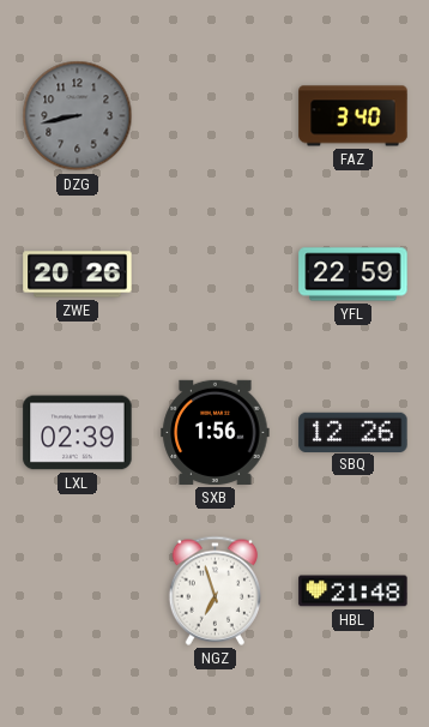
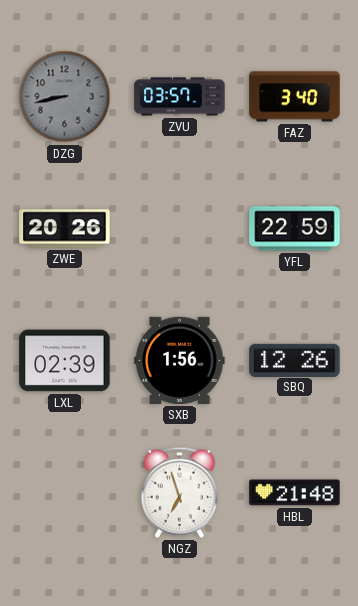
ZVU: none -> 03:57
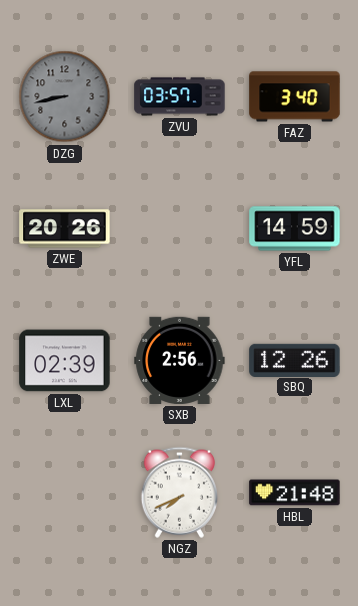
YFL: 22:59 -> 14:59
SXB: 1:56 -> 2:56
NGZ: 6:57 -> 7:41
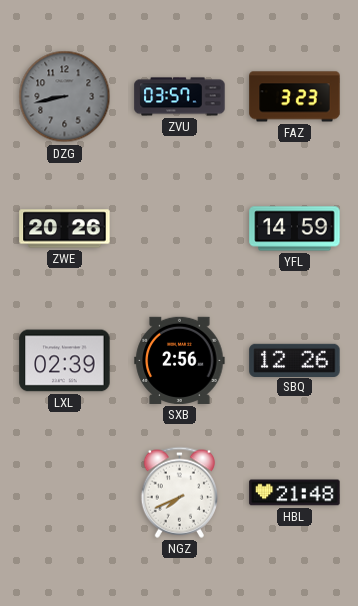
FAZ: 3:40 -> 3:23
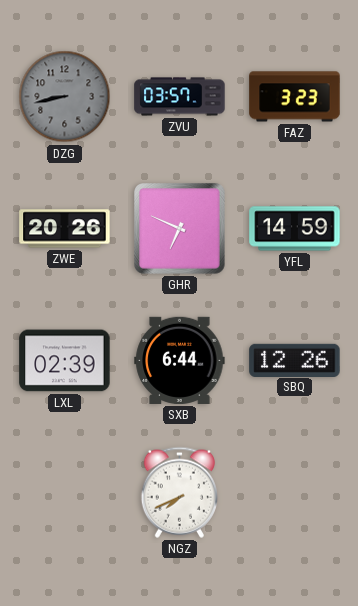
GHR: none -> 6:49
SXB: 2:56 -> 6:44
HBL: 21:48 -> none
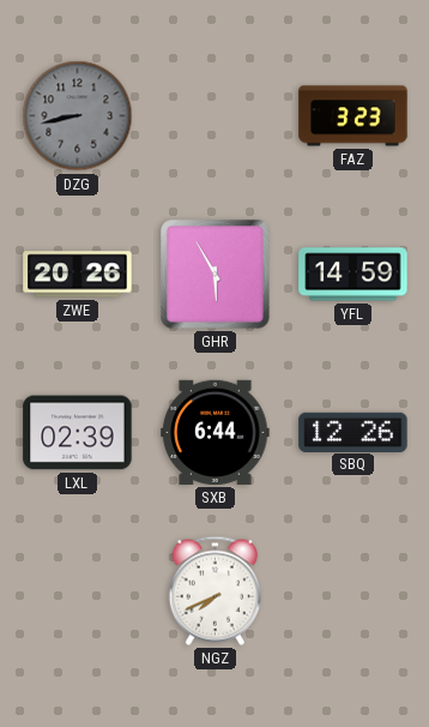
ZVU: 03:57 -> none
GHR: 6:49 -> 5:55
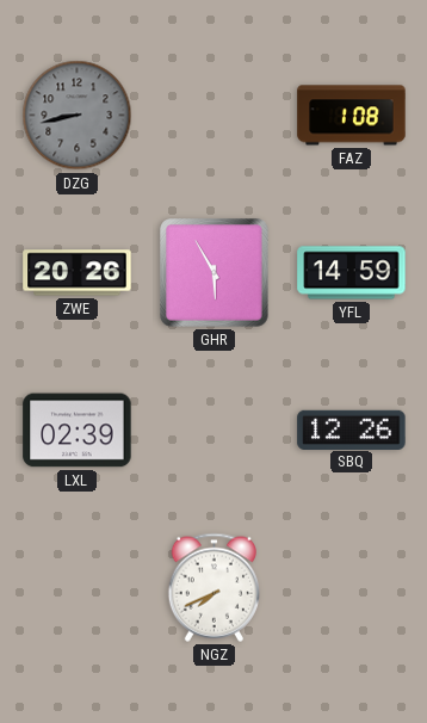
FAZ: 3:23 -> 1:08
SXB: 6:44 -> none
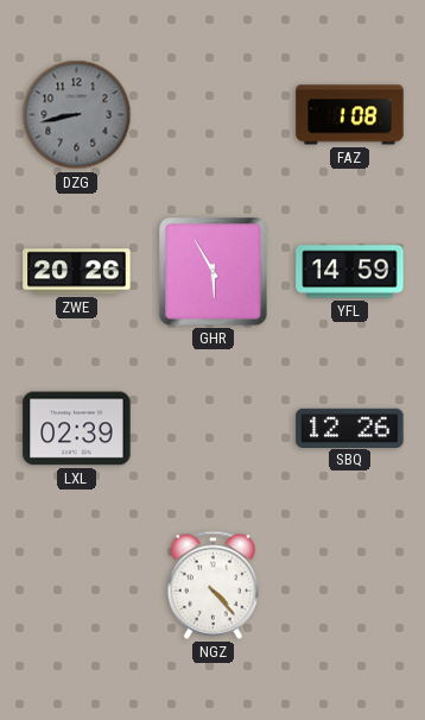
NGZ: 7:41 -> 4:23
